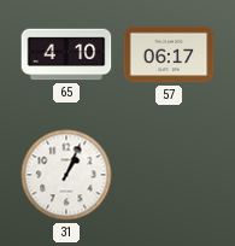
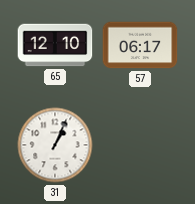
65: 4:10 -> 12:10
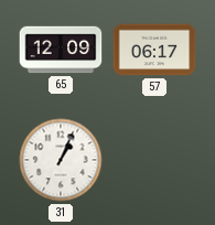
65: 12:10 -> 12:09
